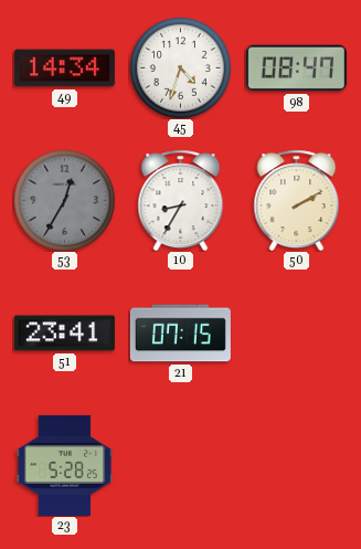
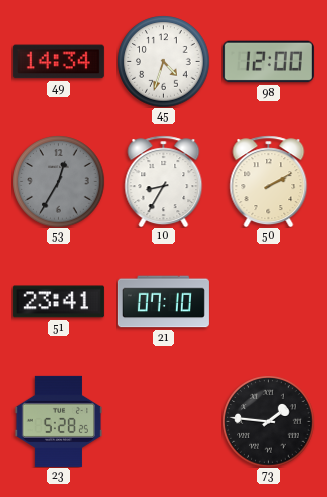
98: 08:47 -> 12:00
21: 07:15 -> 07:10
73: none -> 1:46
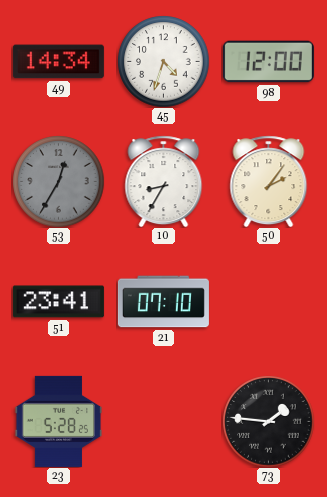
50: 2:10 -> 2:06
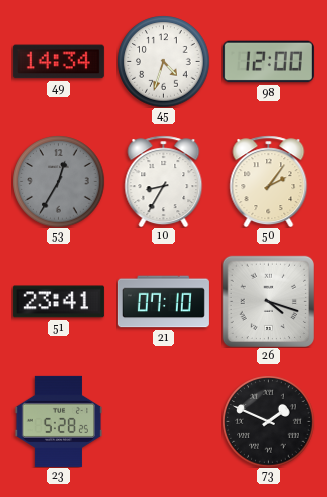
26: none -> 4:18
73: 1:46 -> 1:49
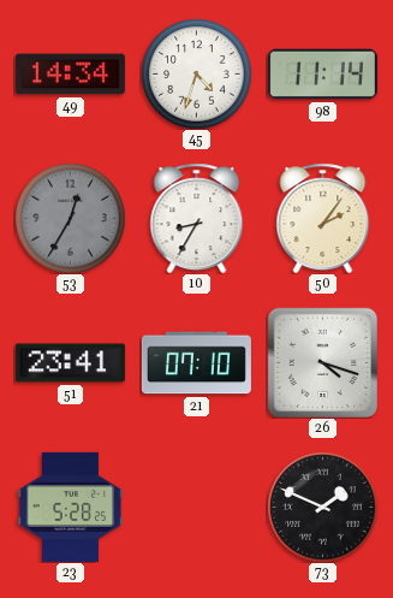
98: 12:00 -> 11:14
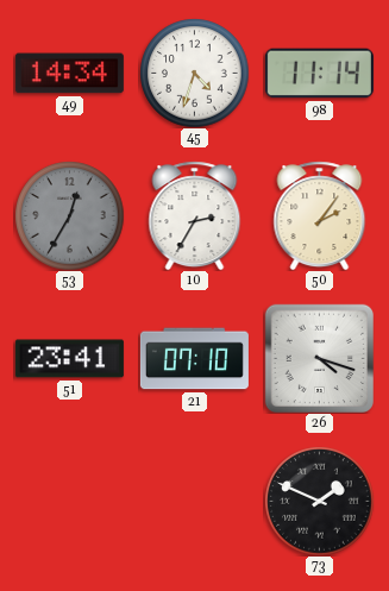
10: 8:35 -> 2:35
23: 5:28 -> none
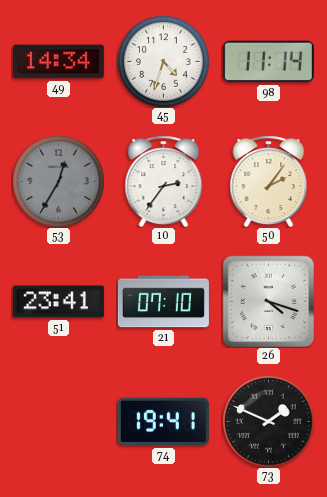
10: 2:35 -> 2:36
74: none -> 19:41
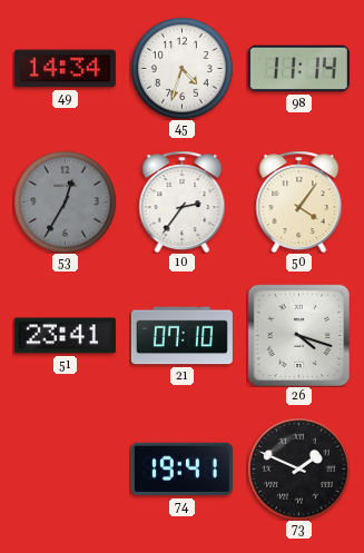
50: 2:06 -> 4:06
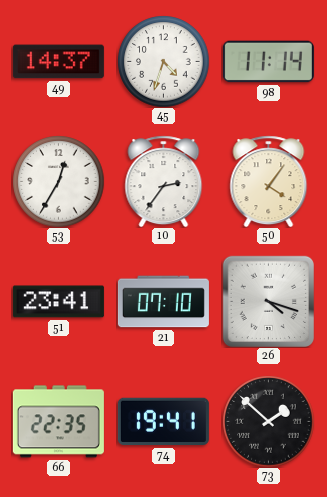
49: 14:34 -> 14:37
53 dial: grey -> white
66: none -> 22:35
73: 1:49 -> 1:52
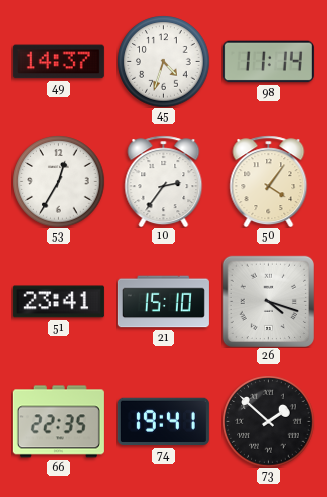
21: 07:10 -> 15:10
